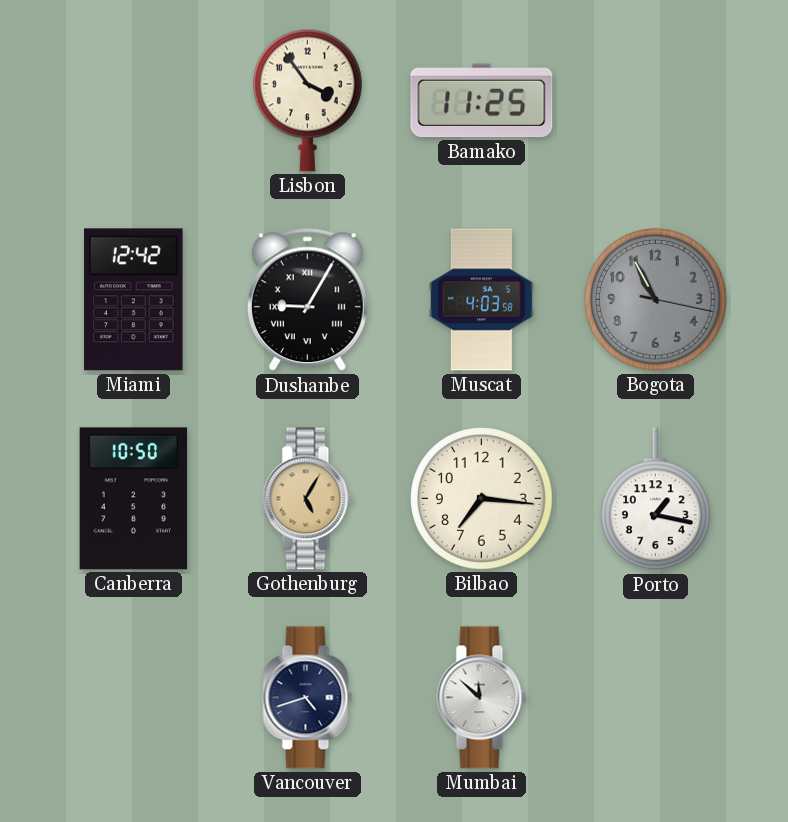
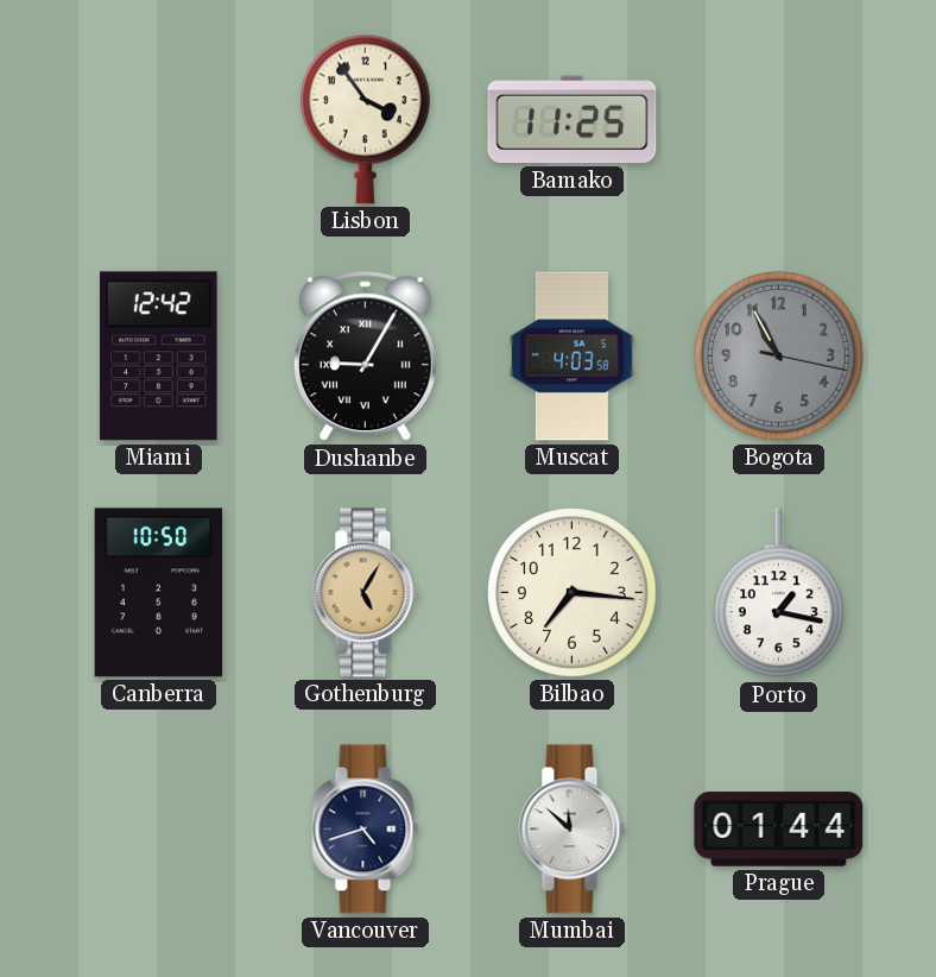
Prague: none -> 01:44
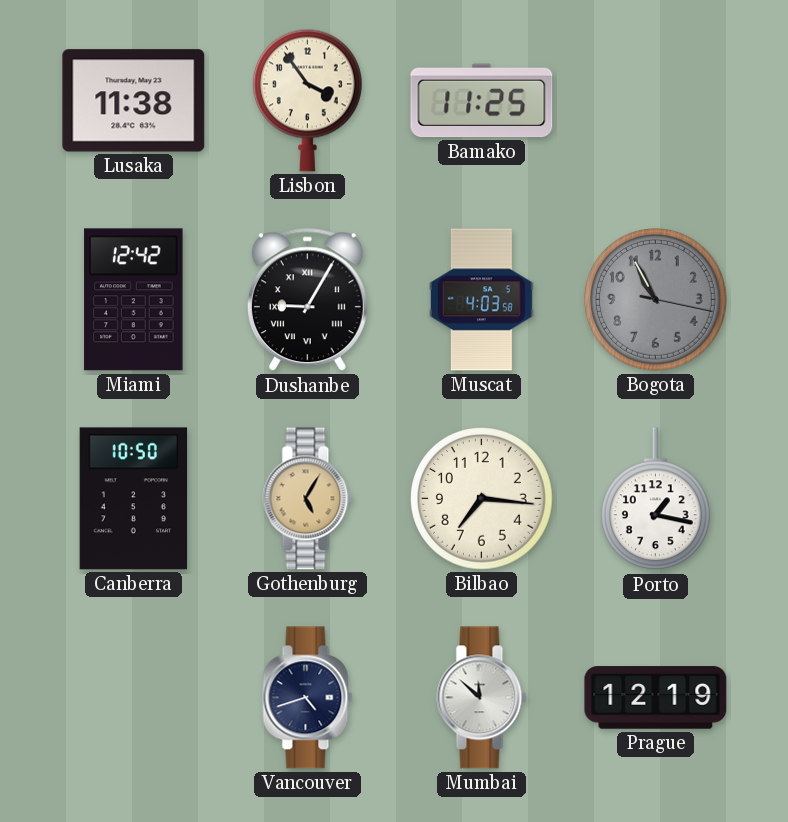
Lusaka: none -> 11:38
Prague: 01:44 -> 12:19
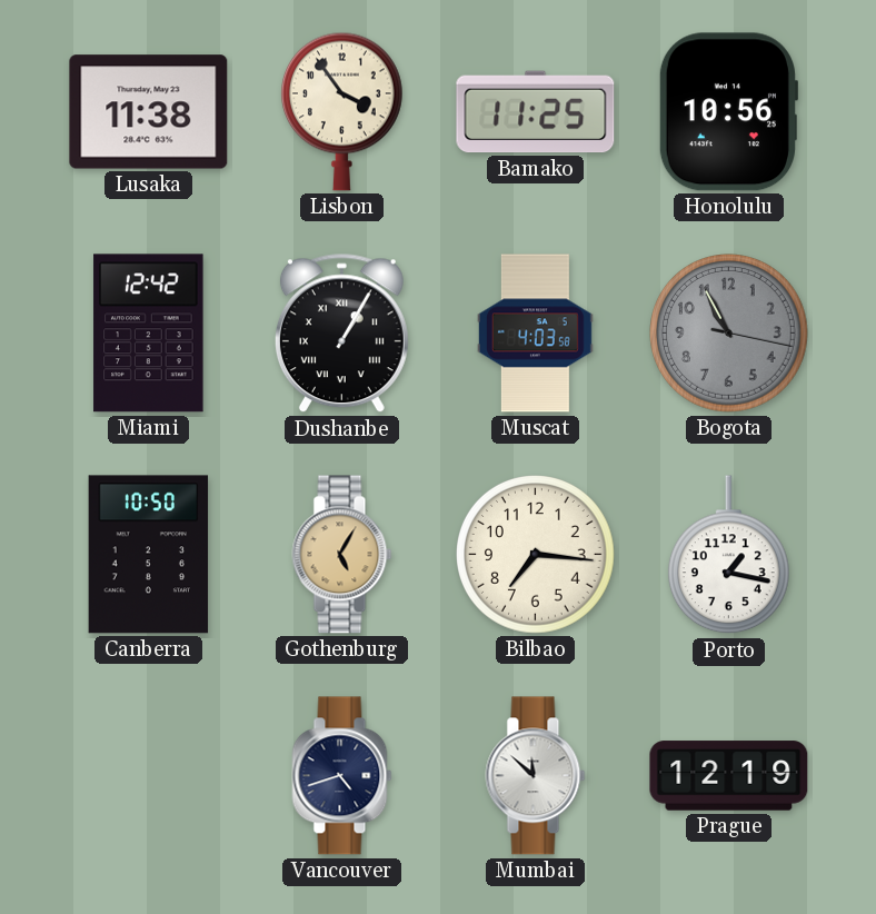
Honolulu: none -> 10:56
Dushanbe: 9:05 -> 1:05
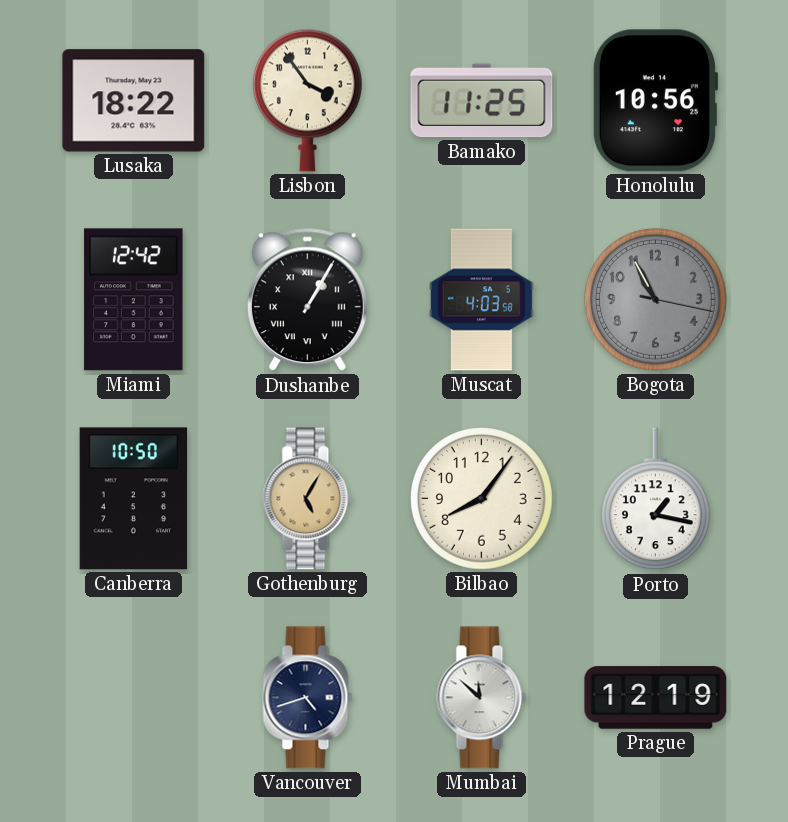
Lusaka: 11:38 -> 18:22
Bilbao: 7:16 -> 8:06
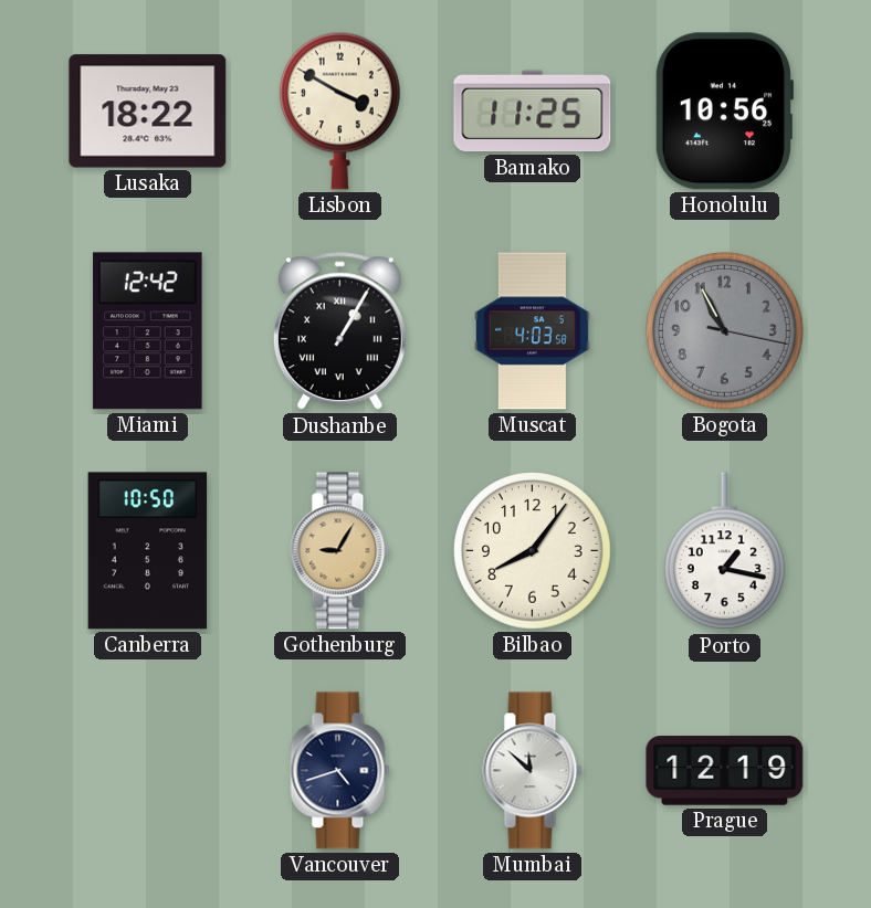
Lisbon: 3:54 -> 3:50
Gothenburg: 5:05 -> 9:05
